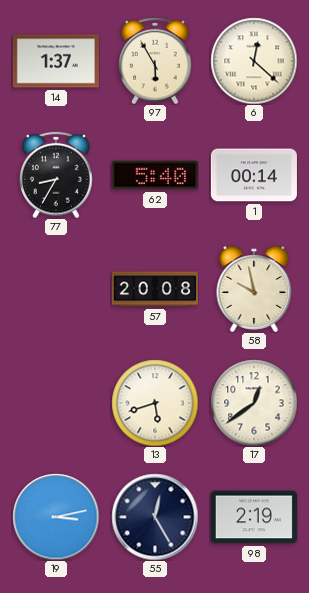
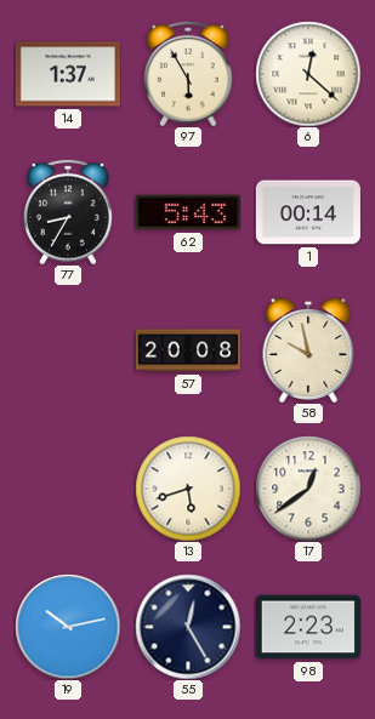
62: 5:40 -> 5:43
19: 3:13 -> 10:13
98: 2:19 -> 2:23
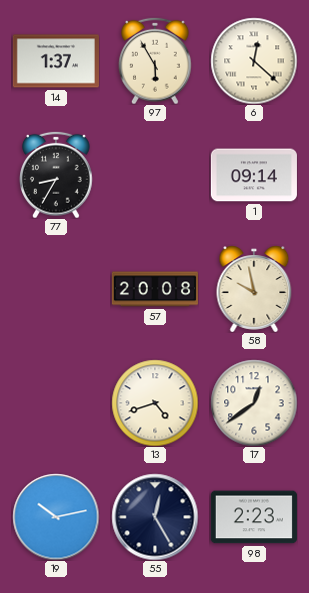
62: 5:43 -> none
1: 00:14 -> 09:14
13: 5:42 -> 4:42
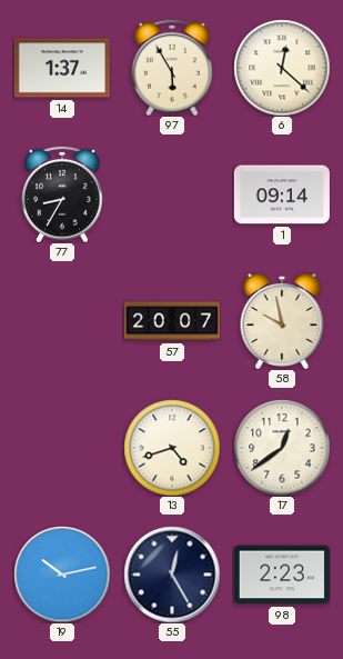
57: 20:08 -> 20:07
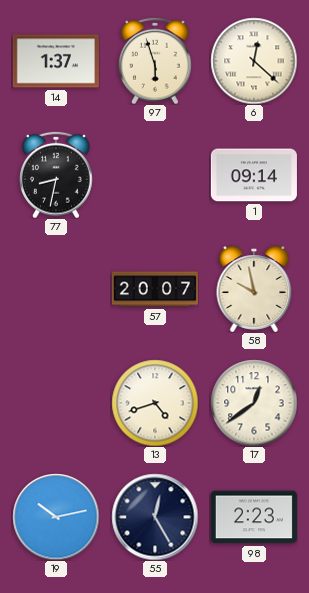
97: 5:55 -> 5:57
77: 8:35 -> 8:32
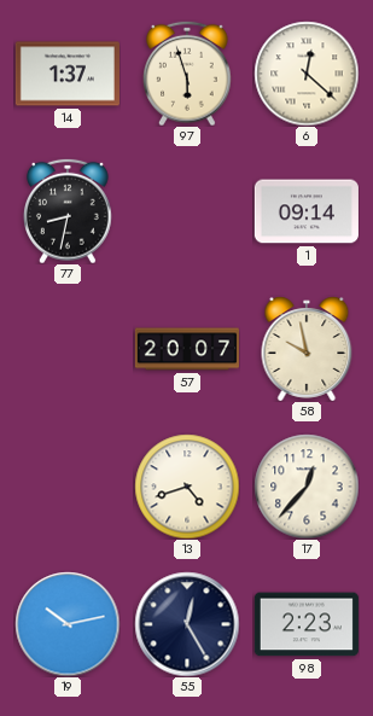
17: 12:39 -> 12:37
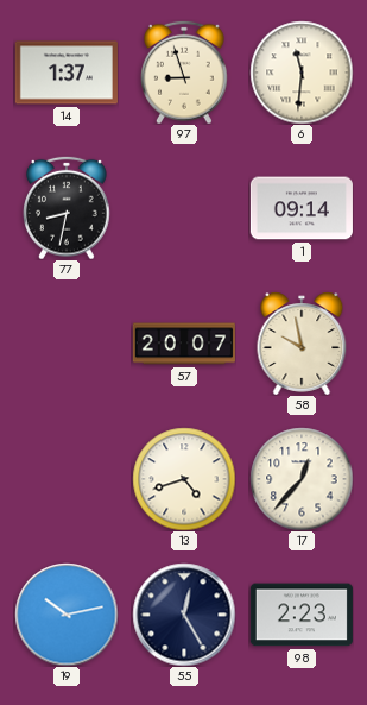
97: 5:57 -> 8:57
6: 12:22 -> 11:31
